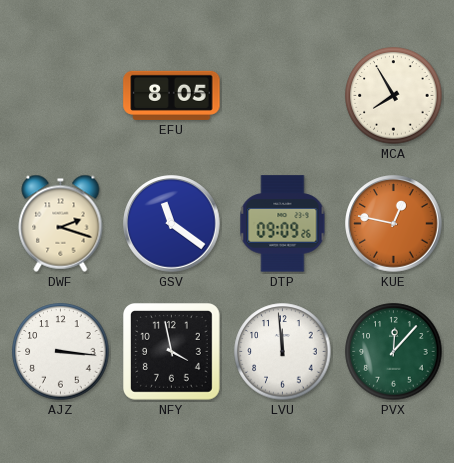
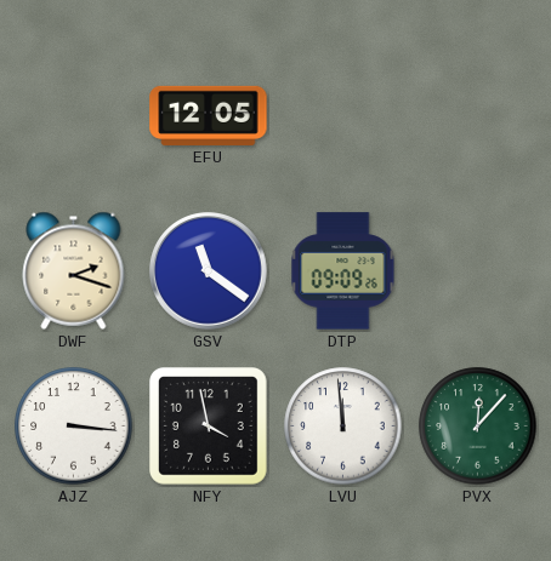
EFU: 8:05 -> 12:05
MCA: 7:55 -> none
KUE: 12:47 -> none
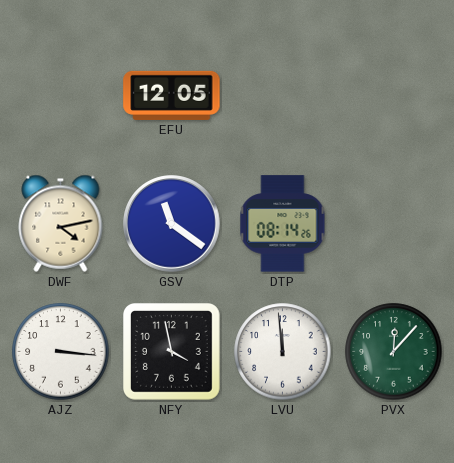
DWF: 2:18 -> 4:13
DTP: 09:09 -> 08:14
